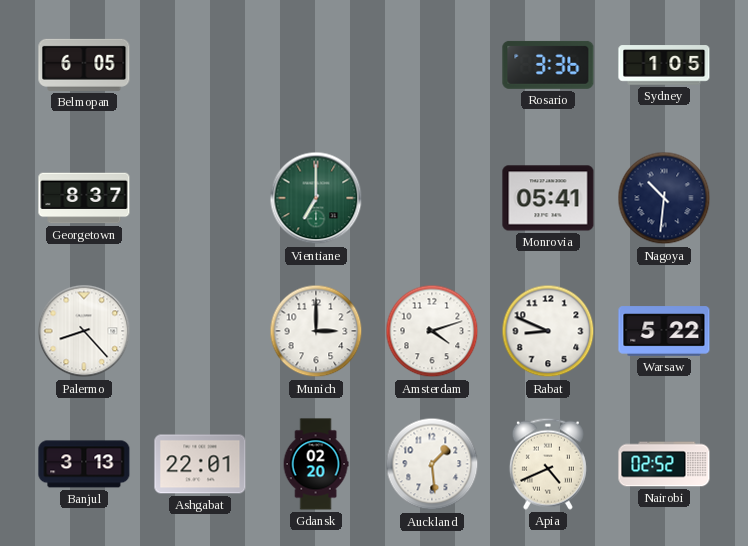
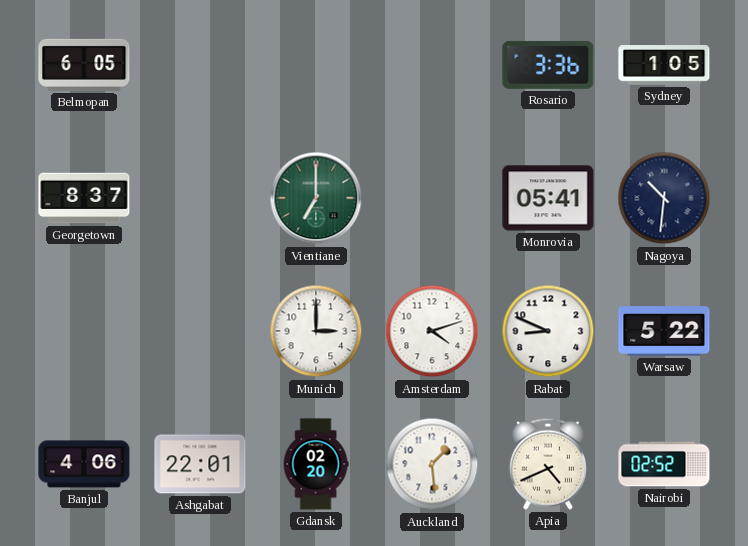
Palermo: 8:23 -> none
Banjul: 3:13 -> 4:06
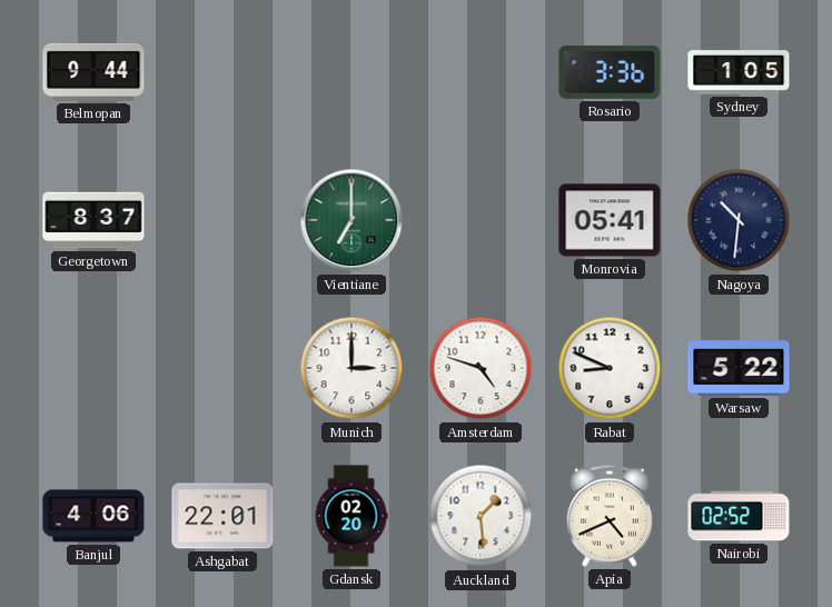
Belmopan: 6:05 -> 9:44
Amsterdam: 4:12 -> 4:48
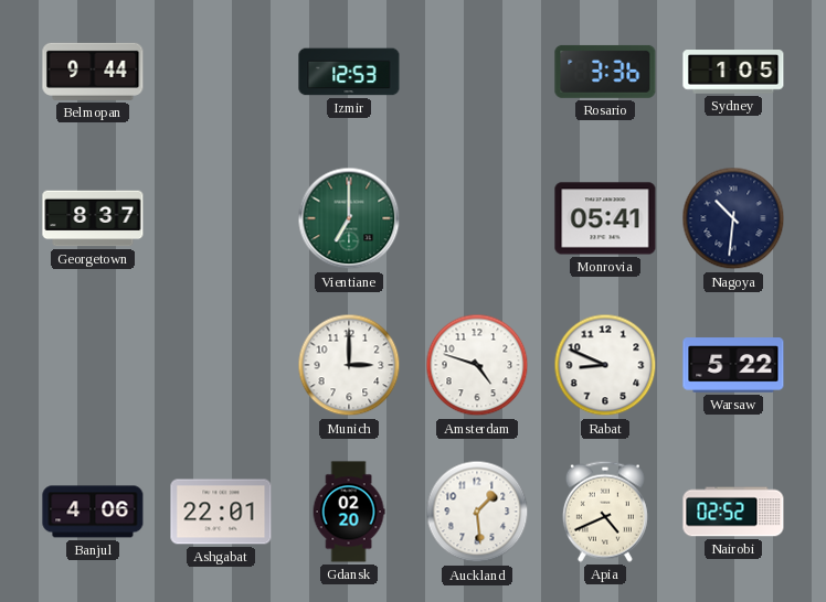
Izmir: none -> 12:53
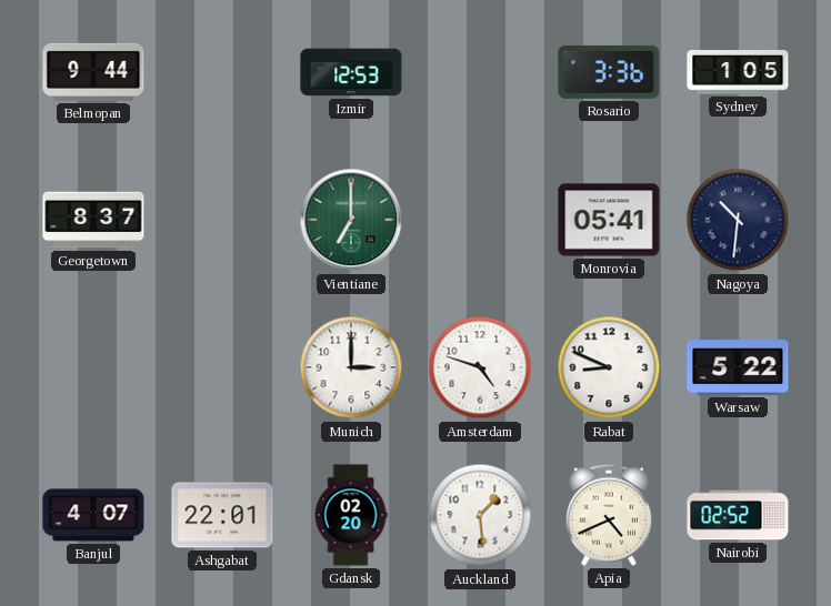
Banjul: 4:06 -> 4:07
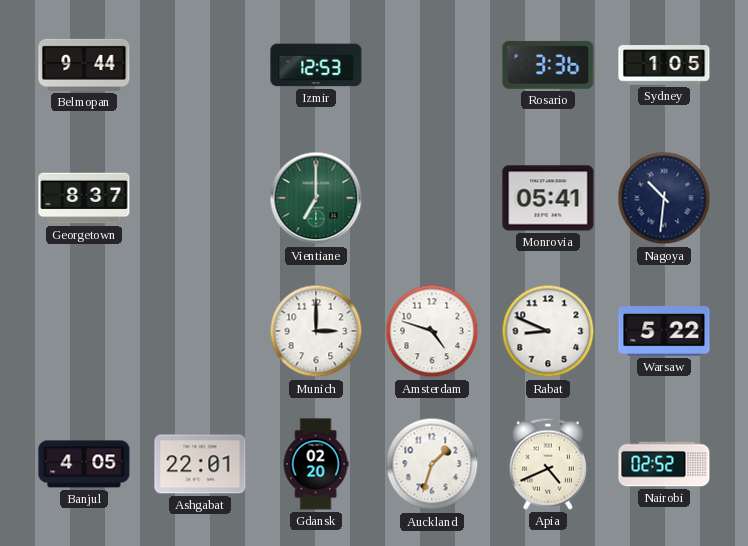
Banjul: 4:07 -> 4:05
Auckland: 1:29 -> 1:33
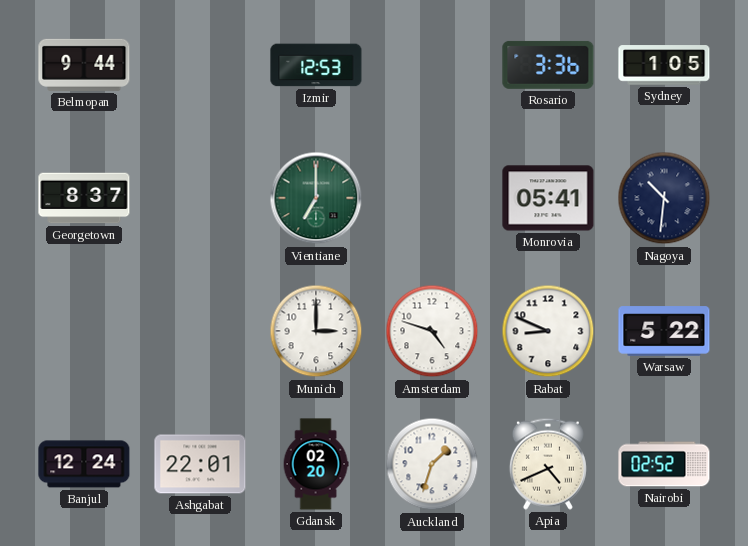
Banjul: 4:05 -> 12:24
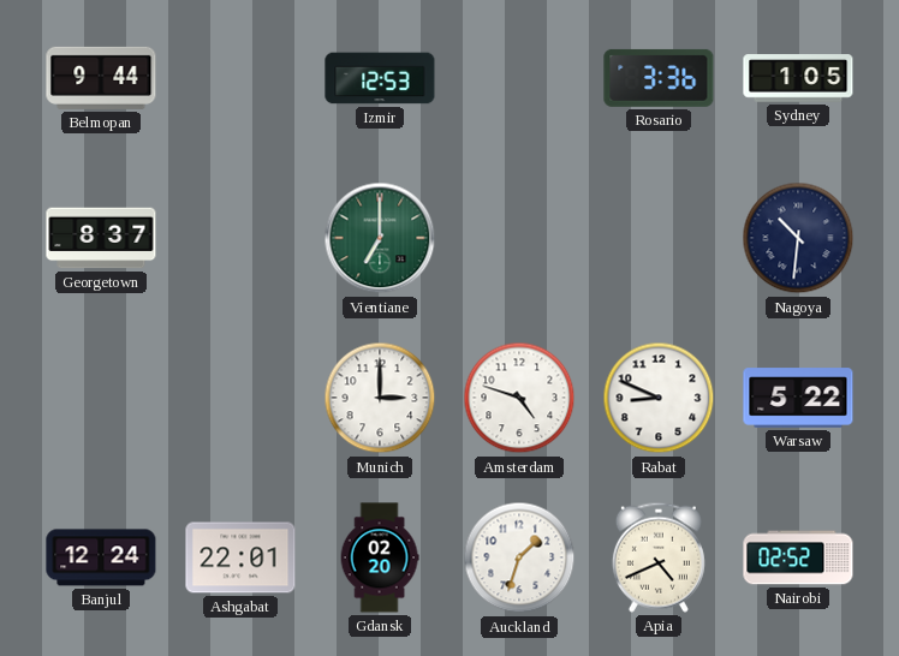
Monrovia: 05:41 -> none
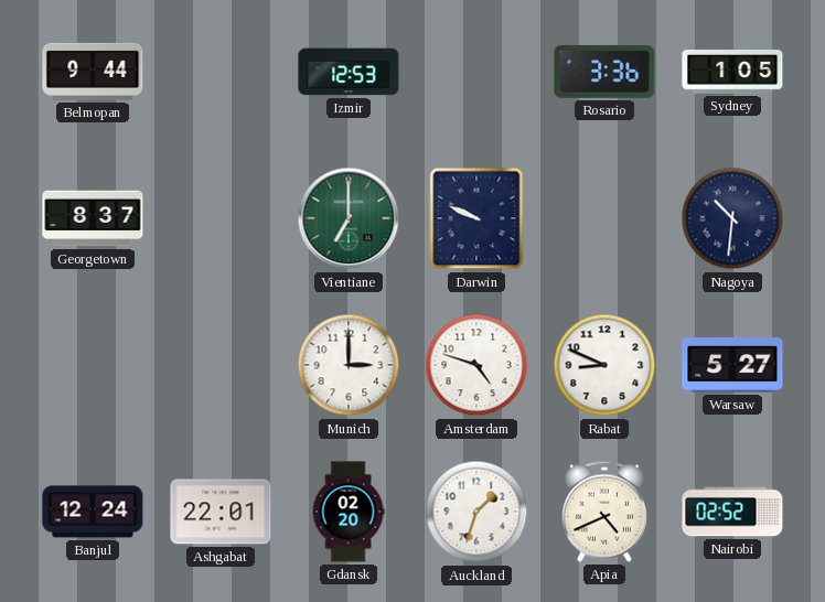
Darwin: none -> 9:49
Warsaw: 5:22 -> 5:27
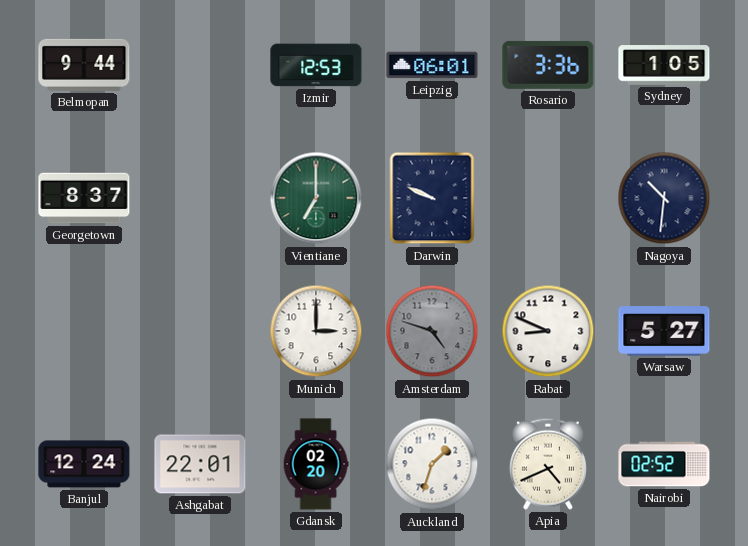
Leipzig: none -> 06:01
Amsterdam dial: white -> grey
